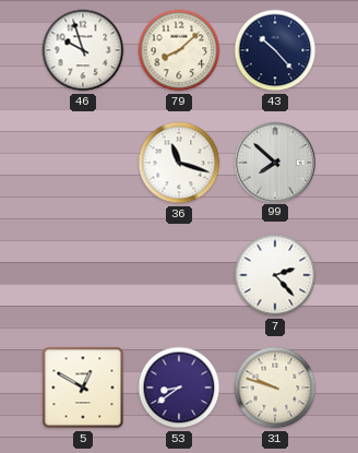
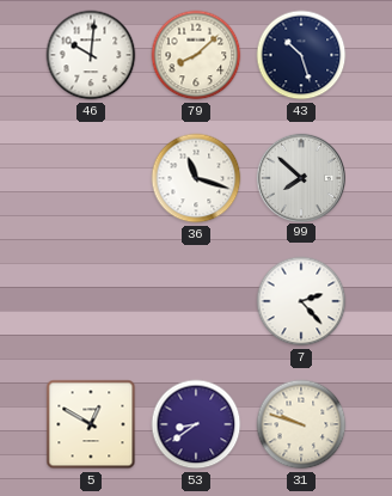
46: 9:57 -> 10:01
43: 10:23 -> 10:27
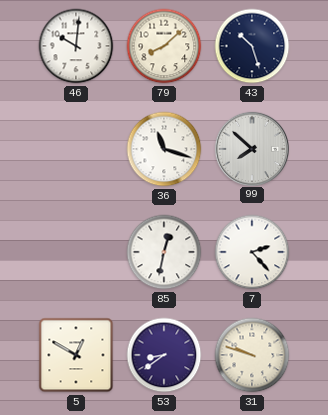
85: none -> 12:32
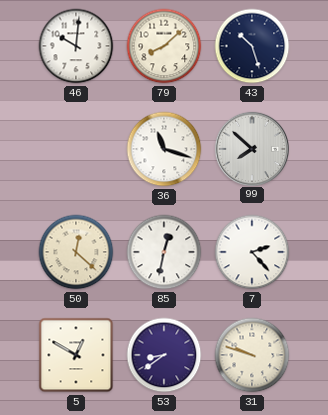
50: none -> 12:22
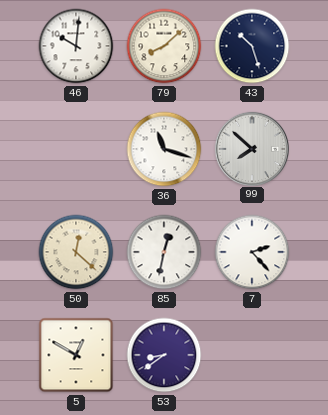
31: 9:48 -> none
